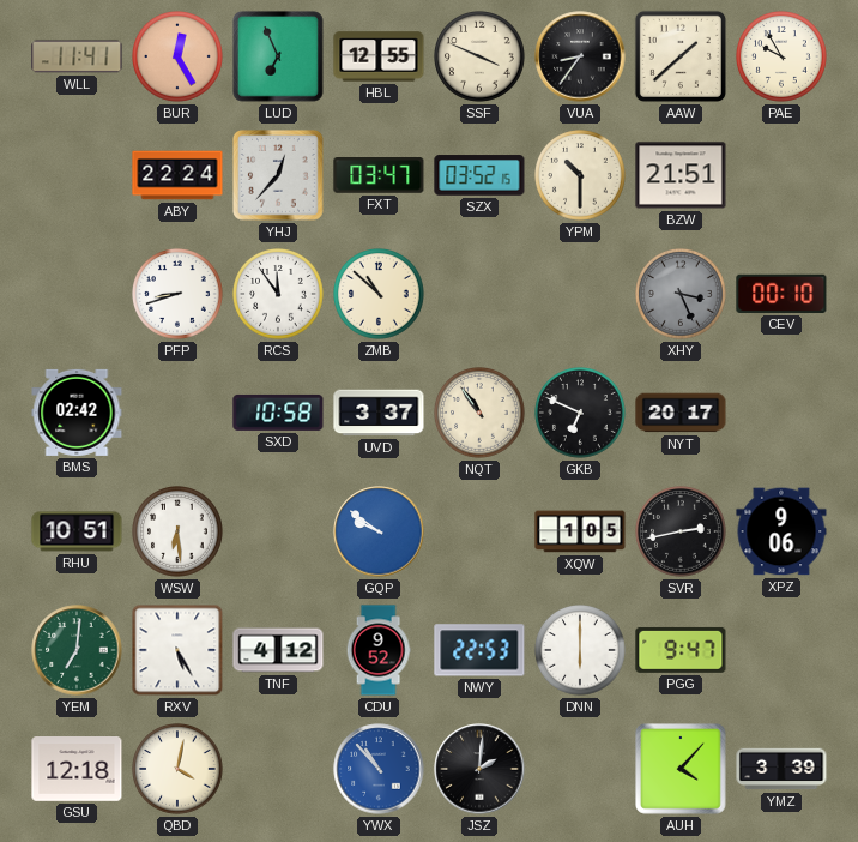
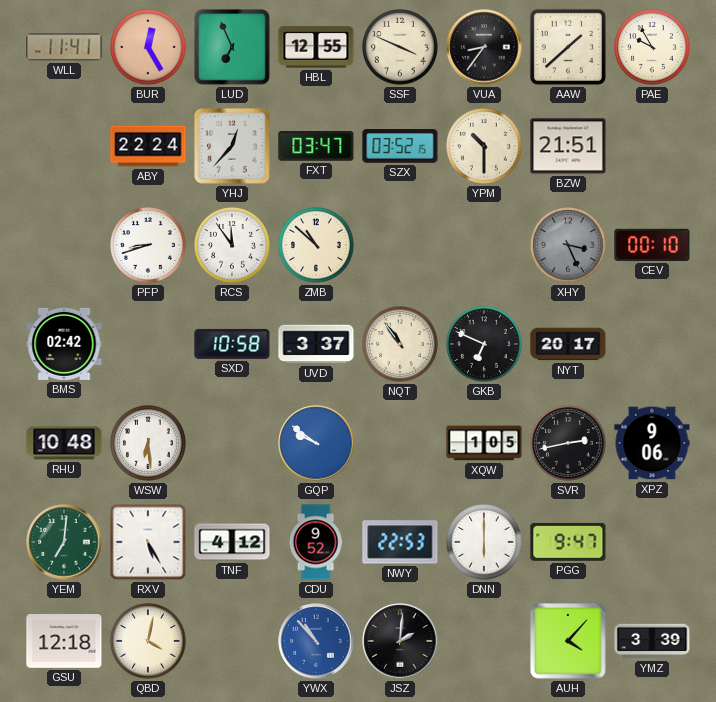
RHU: 10:51 -> 10:48
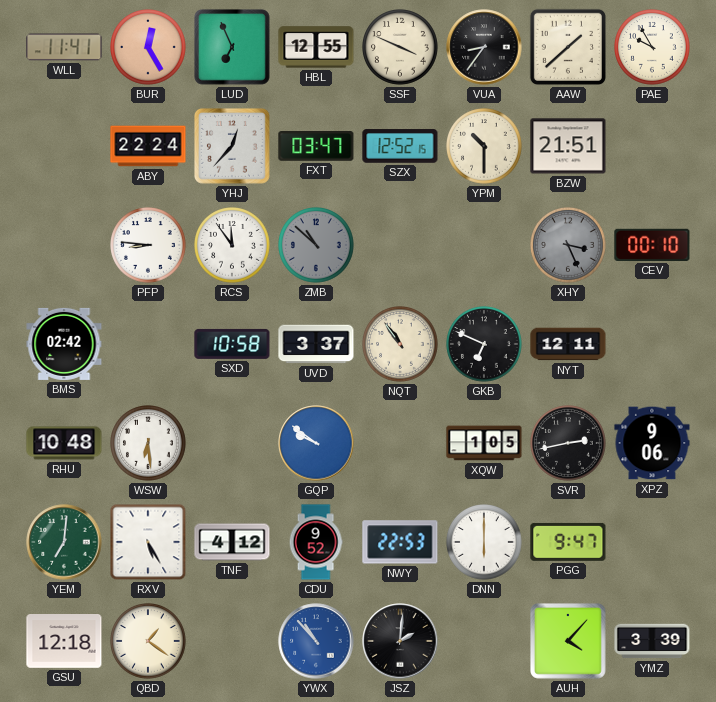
SZX: 03:52 -> 12:52
PFP: 8:42 -> 8:46
ZMB dial: cream -> grey
NYT: 20:17 -> 12:11
QBD: 4:02 -> 1:21
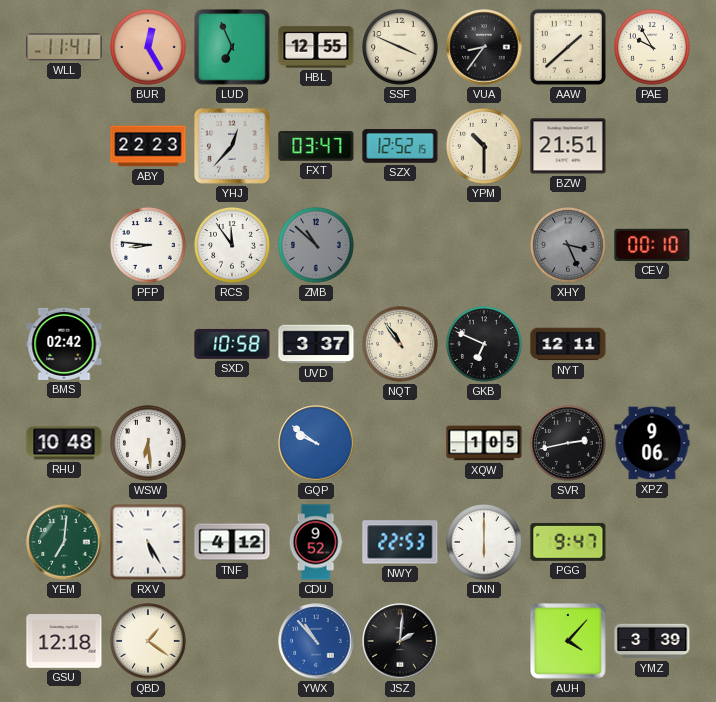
ABY: 22:24 -> 22:23
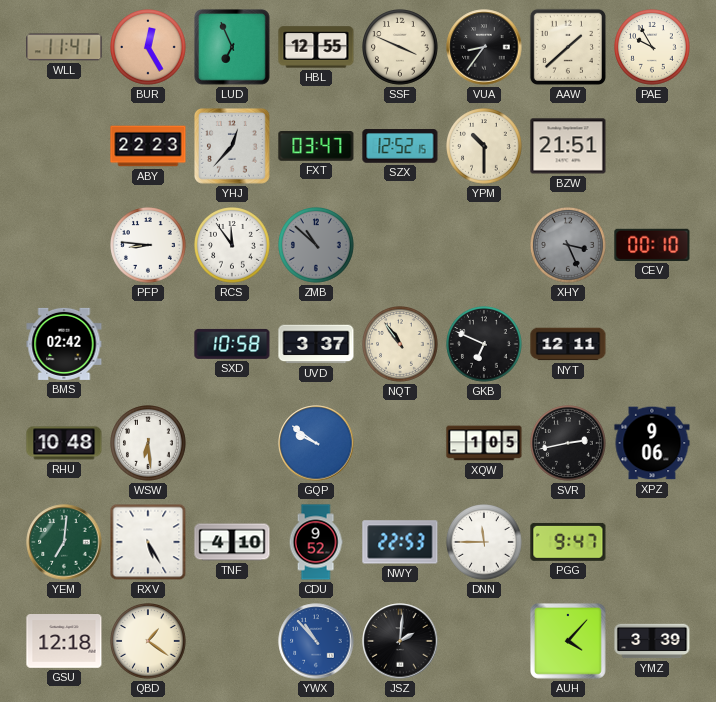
TNF: 4:12 -> 4:10
DNN: 6:00 -> 11:45
